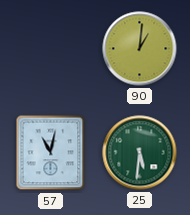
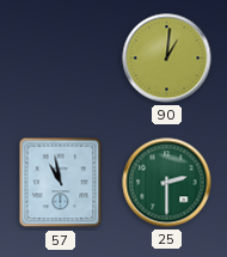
57: 11:02 -> 10:58
25: 5:31 -> 2:30
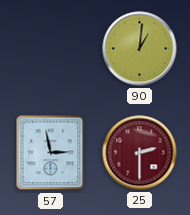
57: 10:58 -> 2:58
25 dial: green -> burgundy
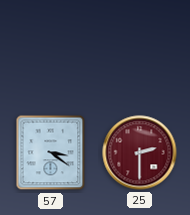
90: 1:01 -> none
57: 2:58 -> 3:21
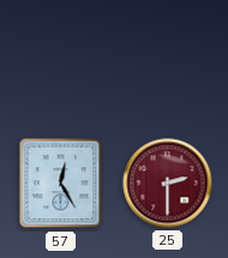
57: 3:21 -> 12:25
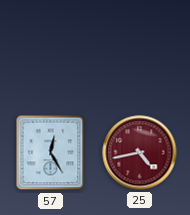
25: 2:30 -> 4:43
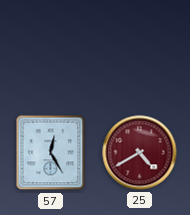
25: 4:43 -> 4:40
